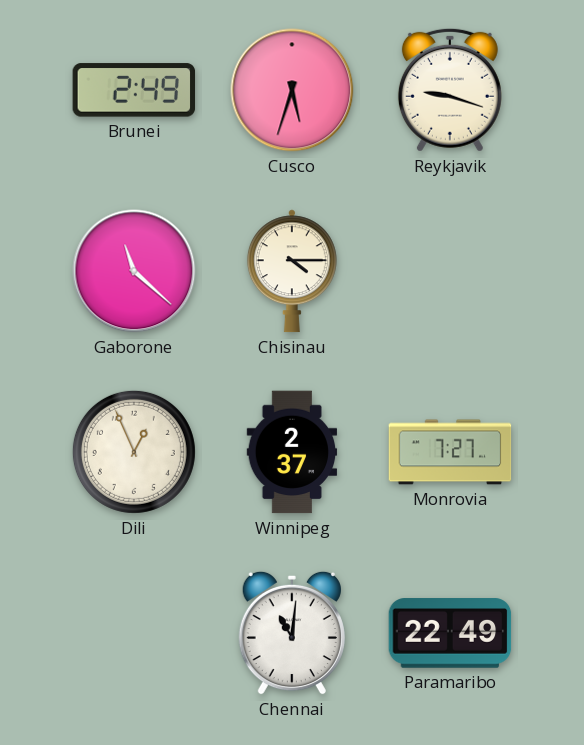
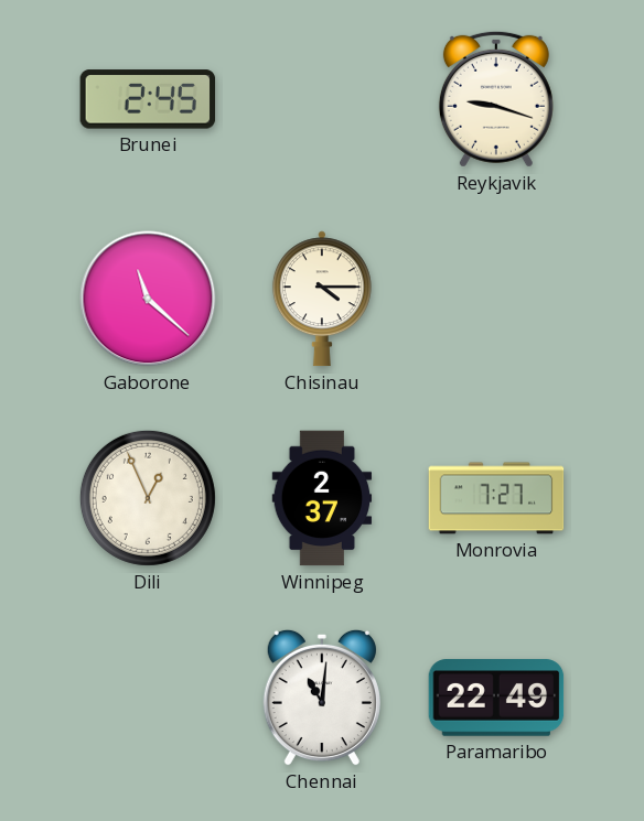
Brunei: 2:49 -> 2:45
Cusco: 5:33 -> none
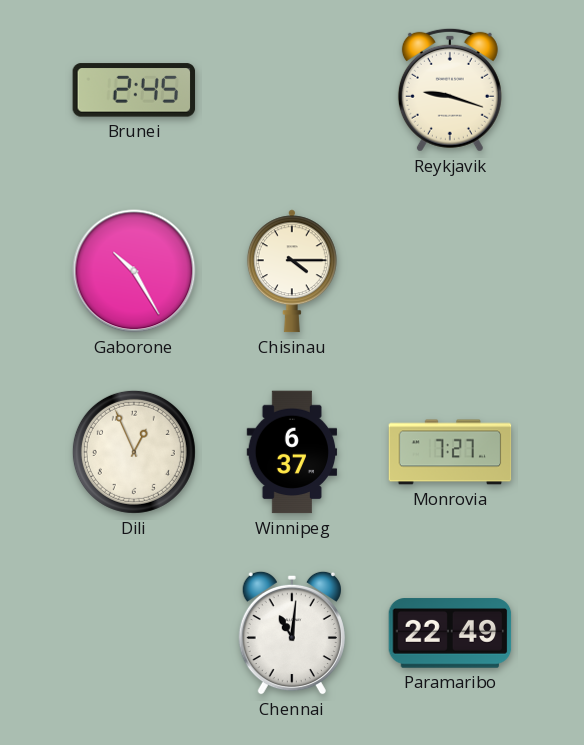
Gaborone: 11:22 -> 10:25
Winnipeg: 2:37 -> 6:37
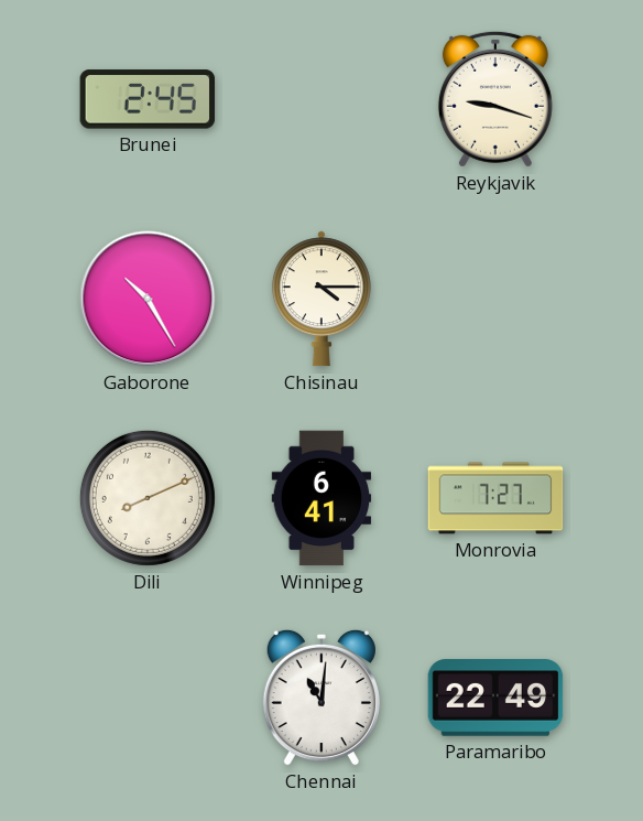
Dili: 12:56 -> 8:11
Winnipeg: 6:37 -> 6:41
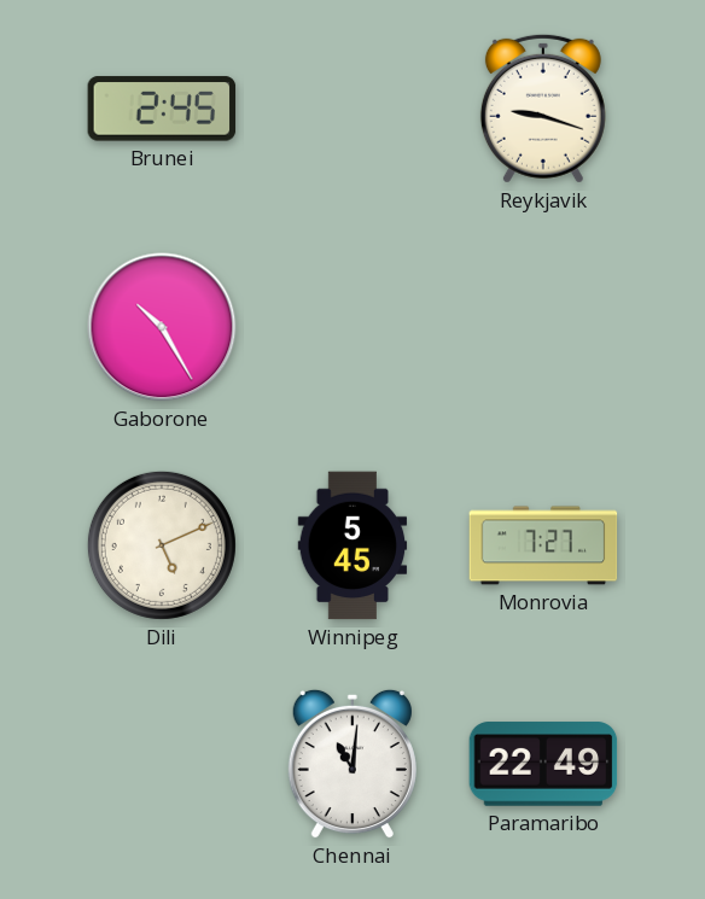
Chisinau: 4:15 -> none
Dili: 8:11 -> 5:11
Winnipeg: 6:41 -> 5:45
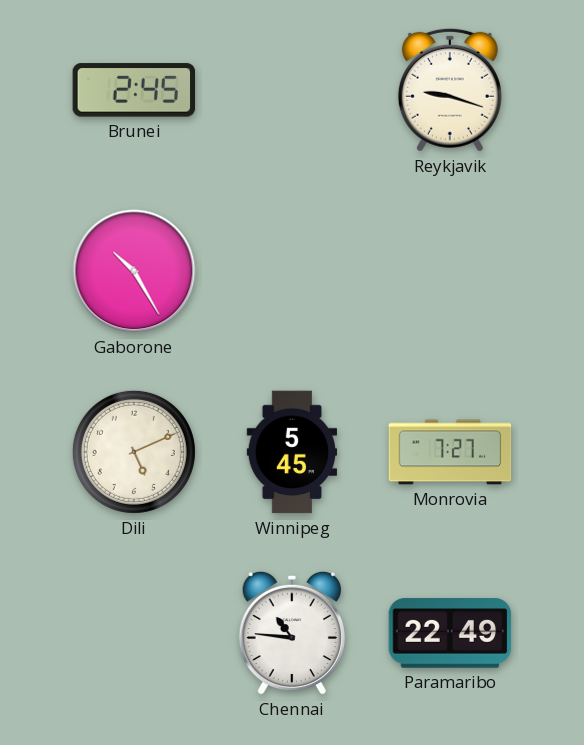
Chennai: 11:01 -> 10:46
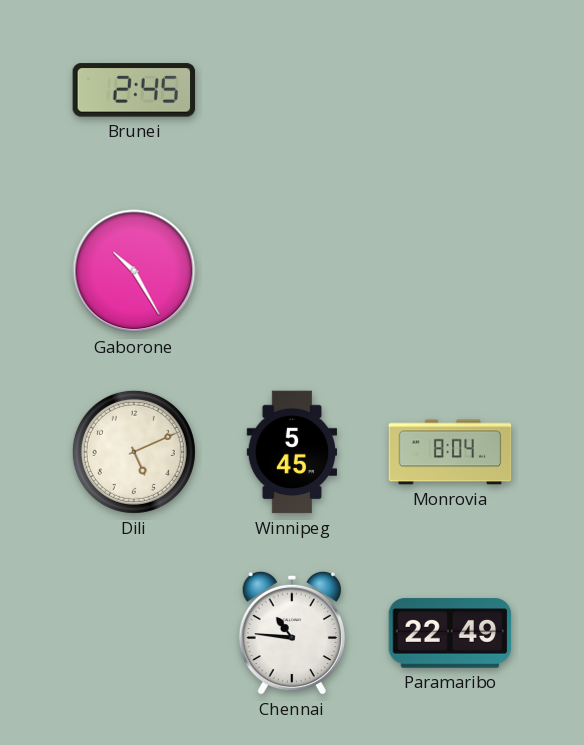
Reykjavik: 9:18 -> none
Monrovia: 7:27 -> 8:04
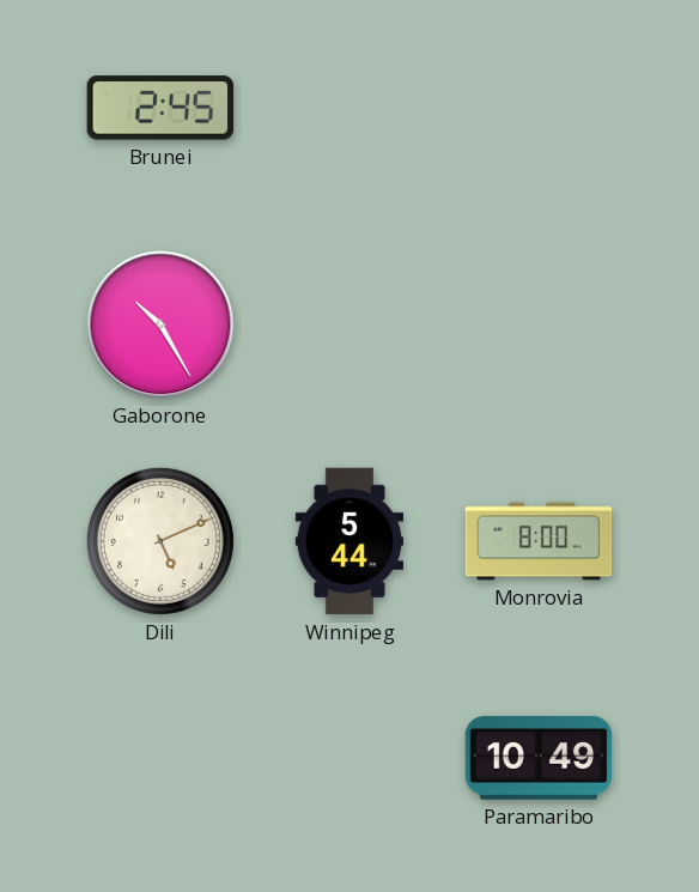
Winnipeg: 5:45 -> 5:44
Monrovia: 8:04 -> 8:00
Chennai: 10:46 -> none
Paramaribo: 22:49 -> 10:49
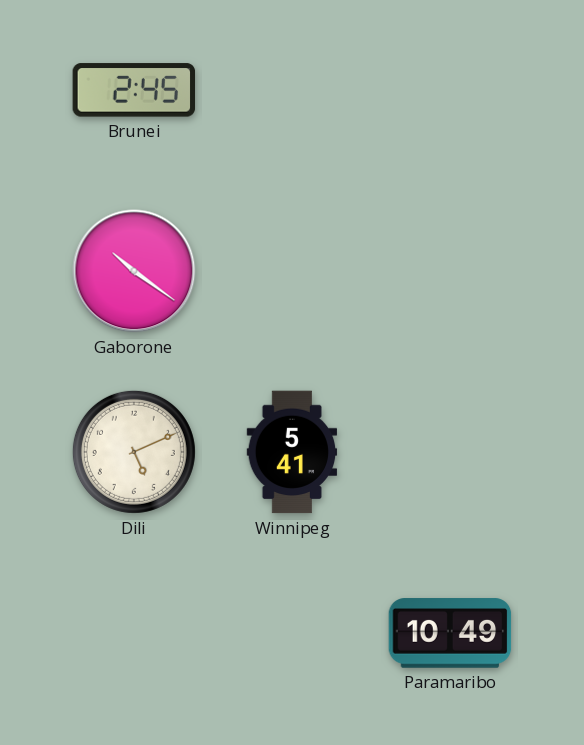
Gaborone: 10:25 -> 10:21
Winnipeg: 5:44 -> 5:41
Monrovia: 8:00 -> none
